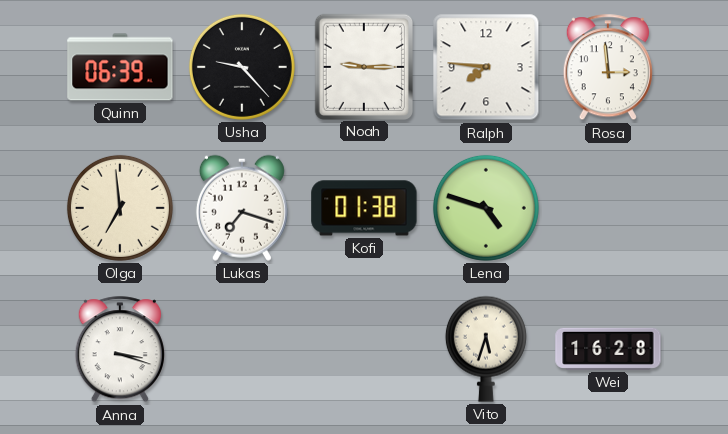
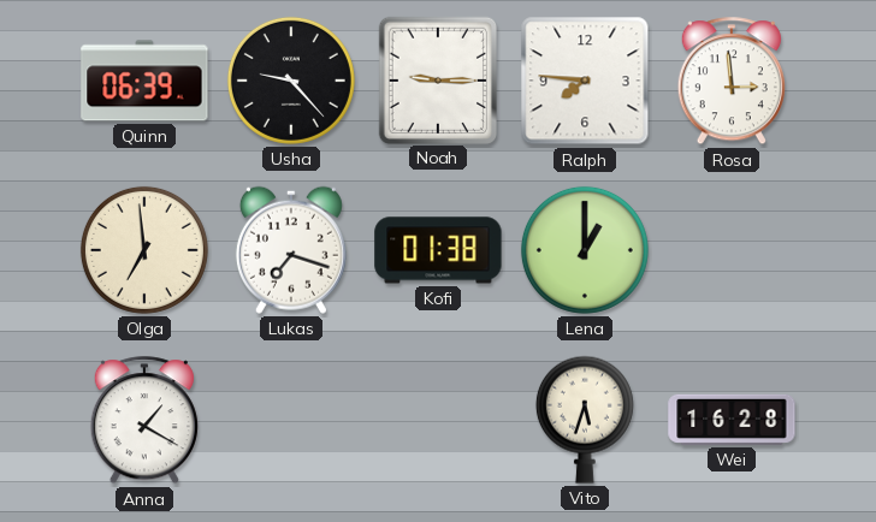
Lena: 4:48 -> 1:00
Anna: 3:18 -> 1:20
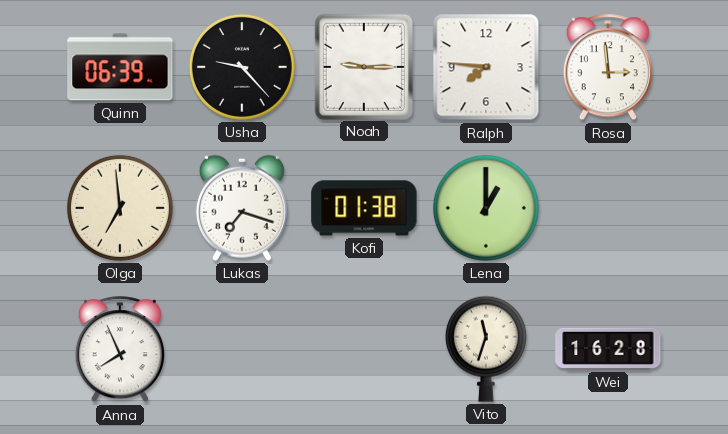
Anna: 1:20 -> 7:56
Vito: 5:33 -> 11:33
